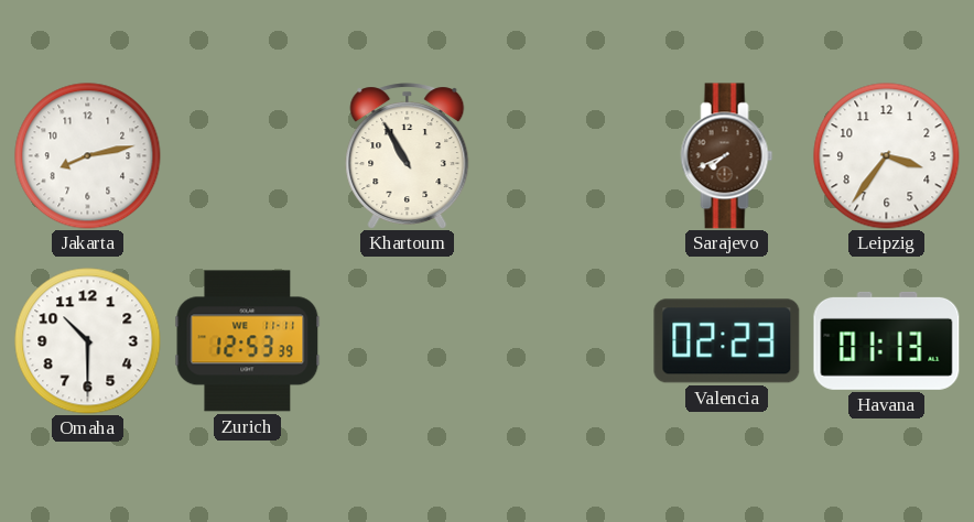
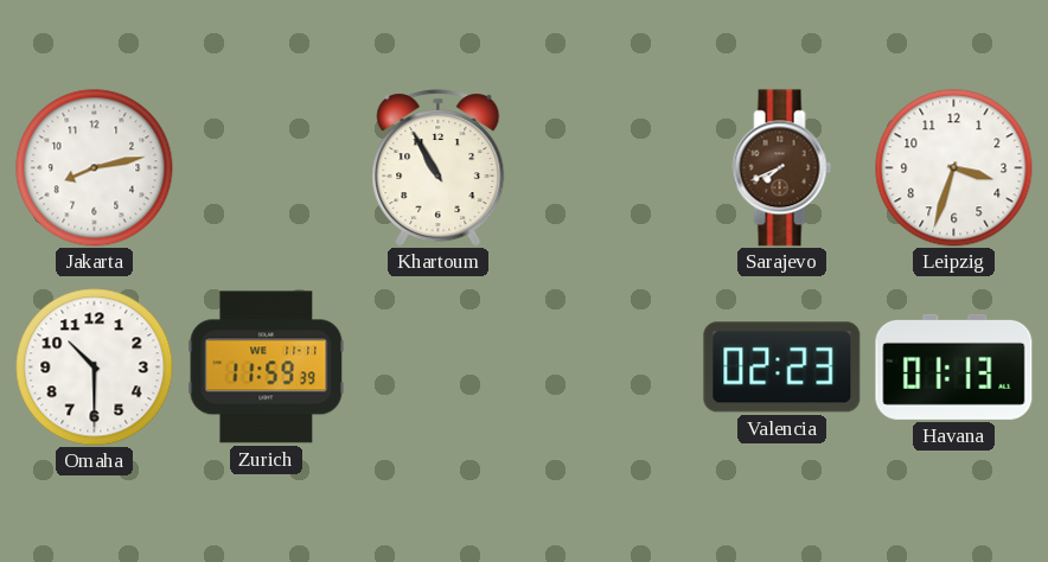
Leipzig: 3:36 -> 3:33
Zurich: 12:53 -> 11:59
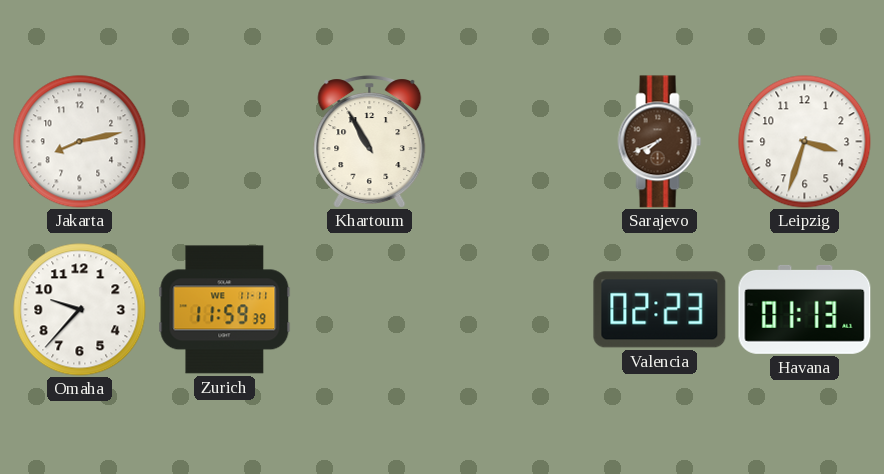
Omaha: 10:30 -> 9:37
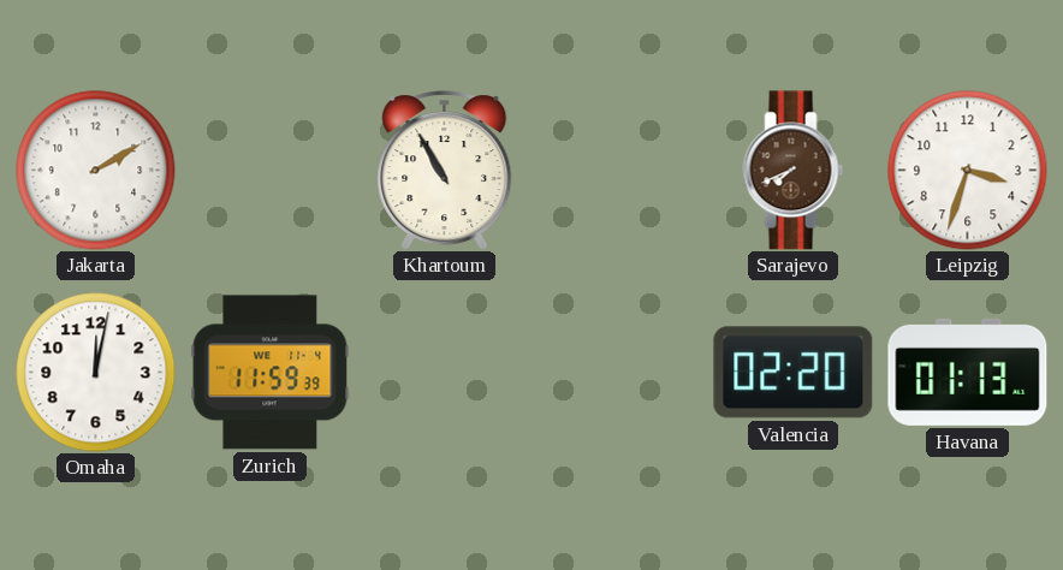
Jakarta: 8:13 -> 2:10
Omaha: 9:37 -> 12:02
Zurich date: WE 11-11 -> WE 11-4
Valencia: 02:23 -> 02:20
